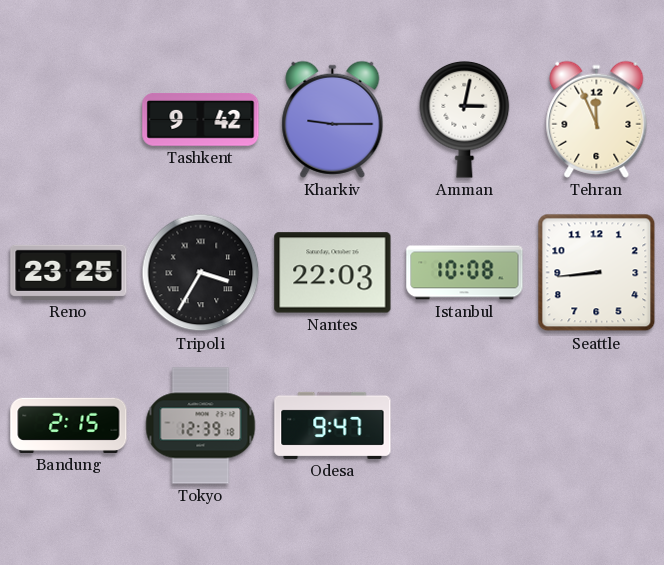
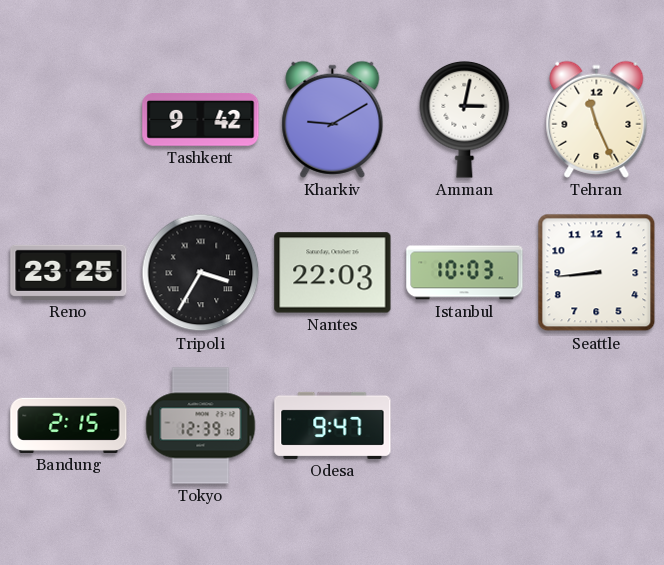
Kharkiv: 9:15 -> 9:10
Tehran: 11:56 -> 11:26
Istanbul: 10:08 -> 10:03
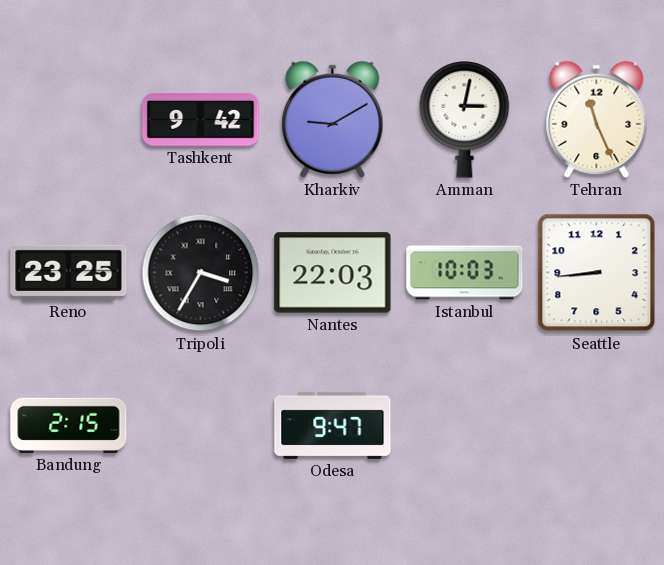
Tokyo: 12:39 -> none
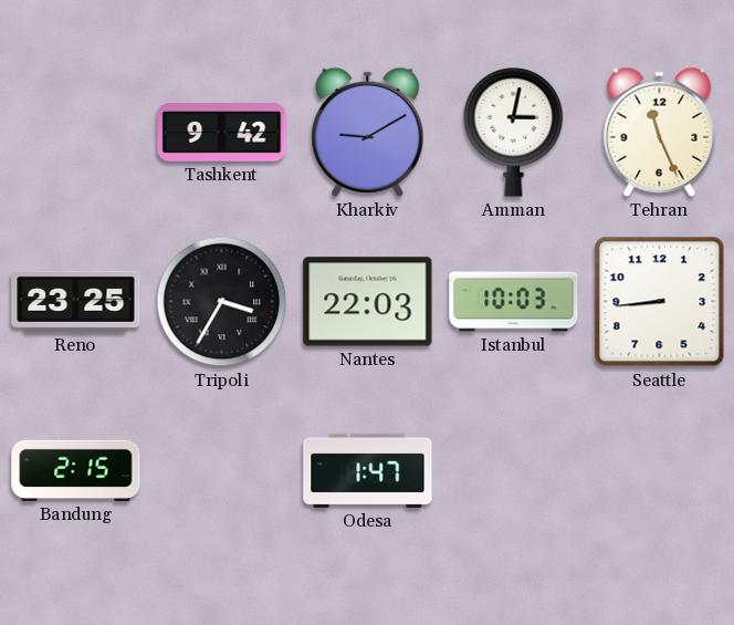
Odesa: 9:47 -> 1:47
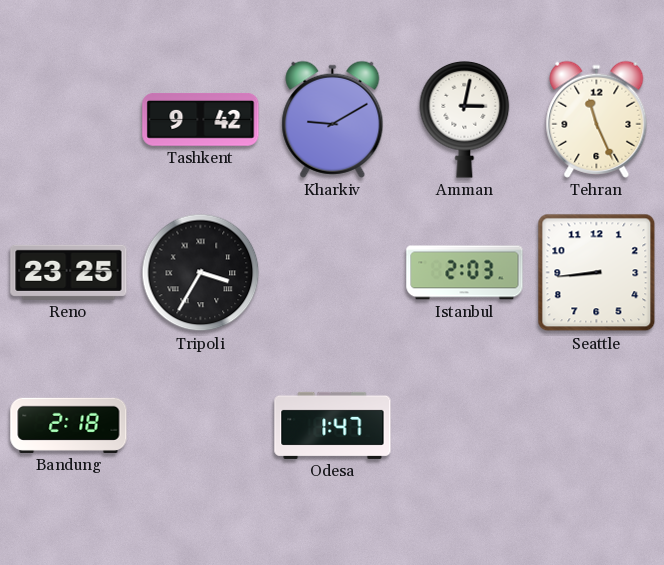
Nantes: 22:03 -> none
Istanbul: 10:03 -> 2:03
Bandung: 2:15 -> 2:18
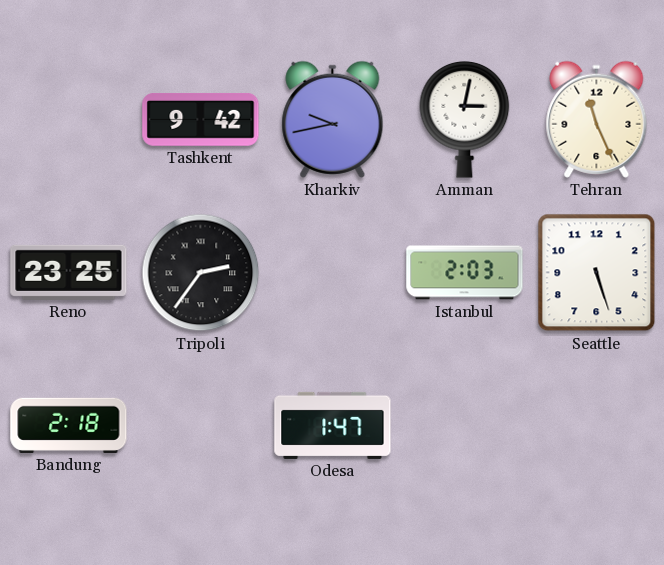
Kharkiv: 9:10 -> 9:43
Tripoli: 3:35 -> 2:36
Seattle: 8:44 -> 5:27
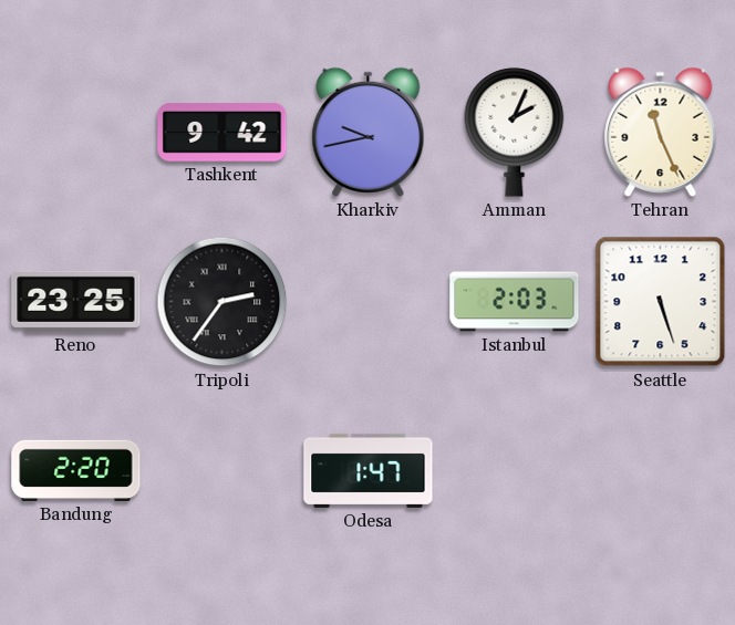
Amman: 3:02 -> 2:04
Bandung: 2:18 -> 2:20
